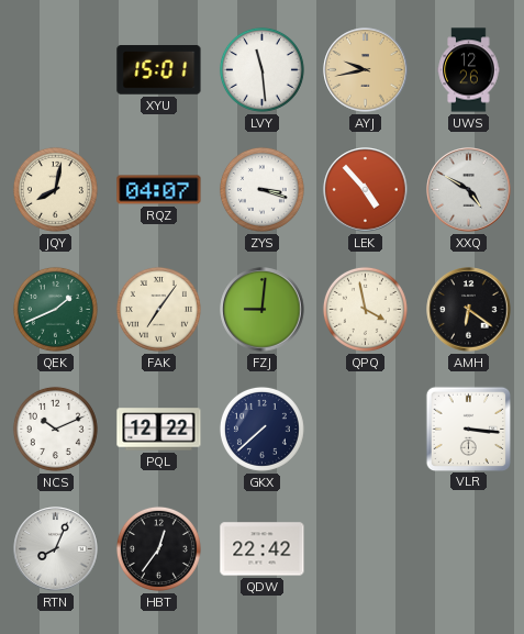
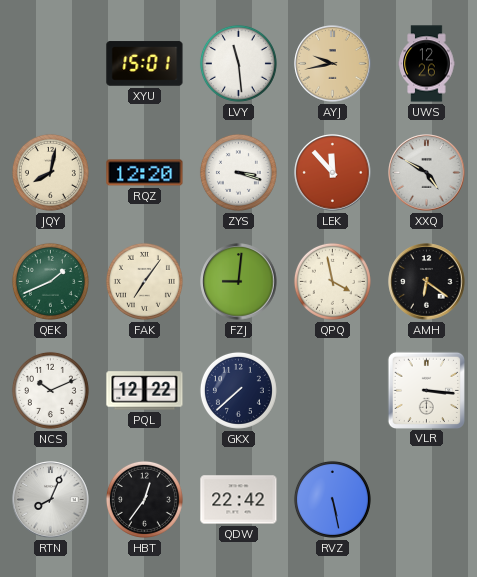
RQZ: 04:07 -> 12:20
LEK: 4:53 -> 11:53
RVZ: none -> 5:28
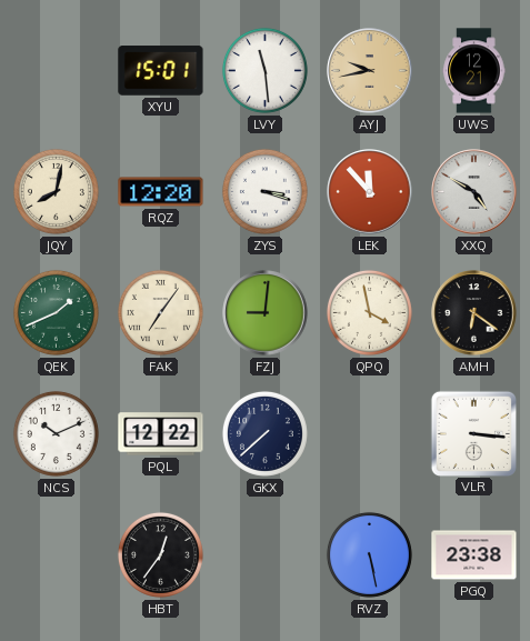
UWS: 12:26 -> 12:21
RTN: 8:04 -> none
QDW: 22:42 -> none
PGQ: none -> 23:38
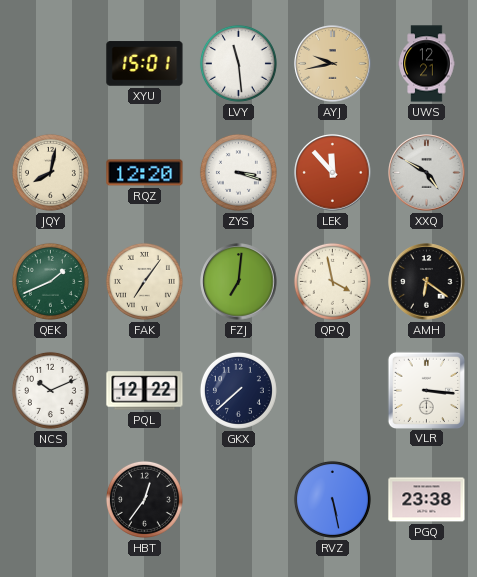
FZJ: 9:01 -> 7:01
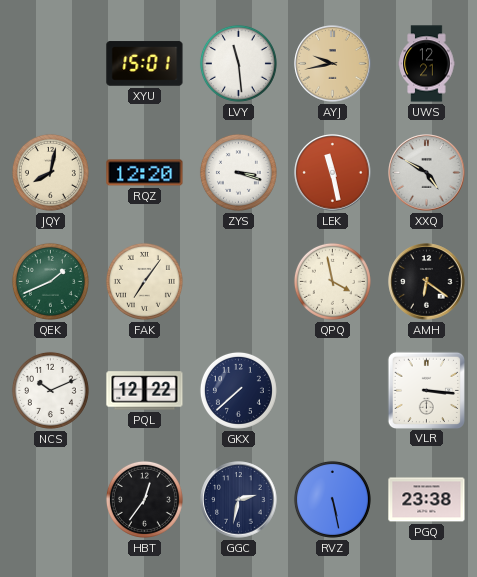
LEK: 11:53 -> 11:28
FZJ: 7:01 -> none
GGC: none -> 2:32
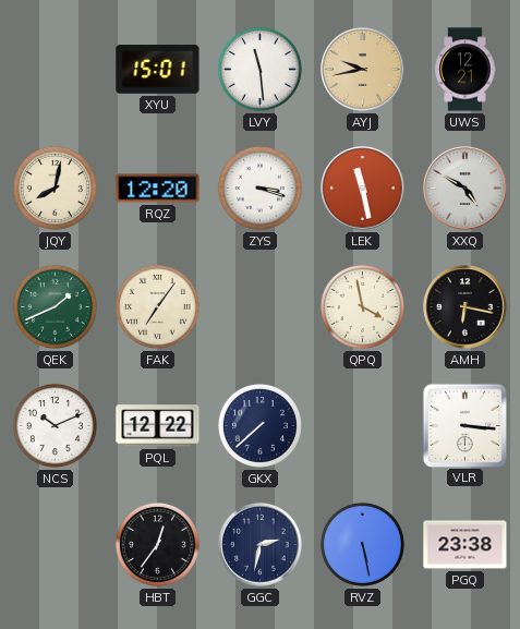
AMH: 6:21 -> 6:17
